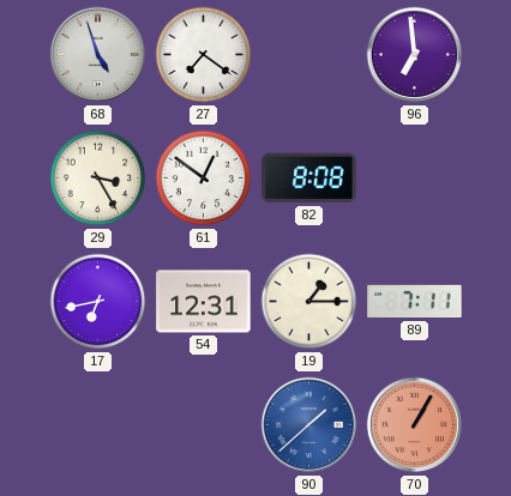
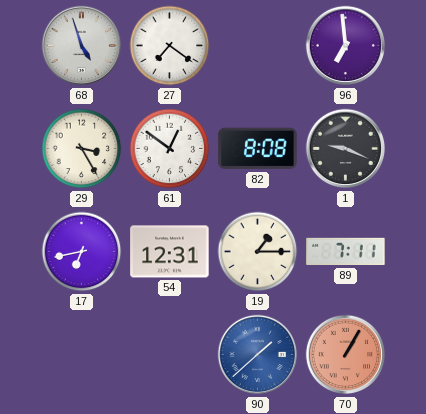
1: none -> 9:19
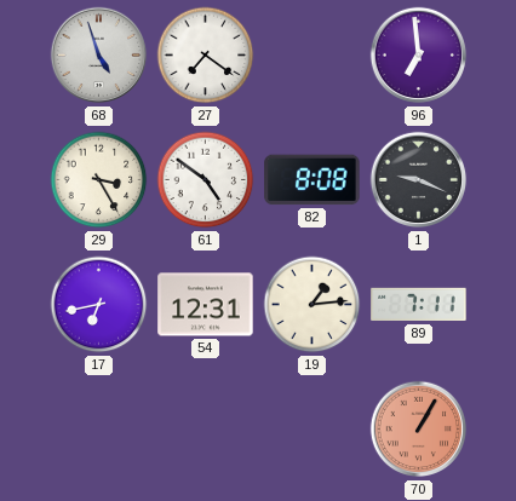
61: 12:51 -> 4:51
19: 1:15 -> 1:14
90: 1:38 -> none
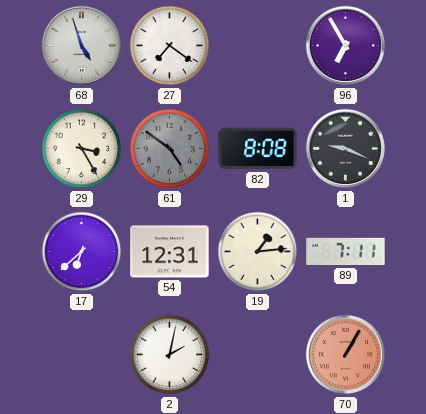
96: 6:59 -> 6:55
61 dial: white -> grey
17: 6:43 -> 6:38
2: none -> 2:02
